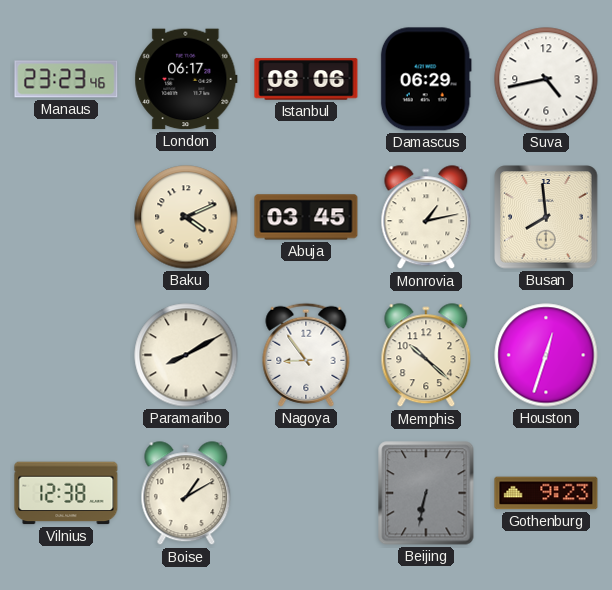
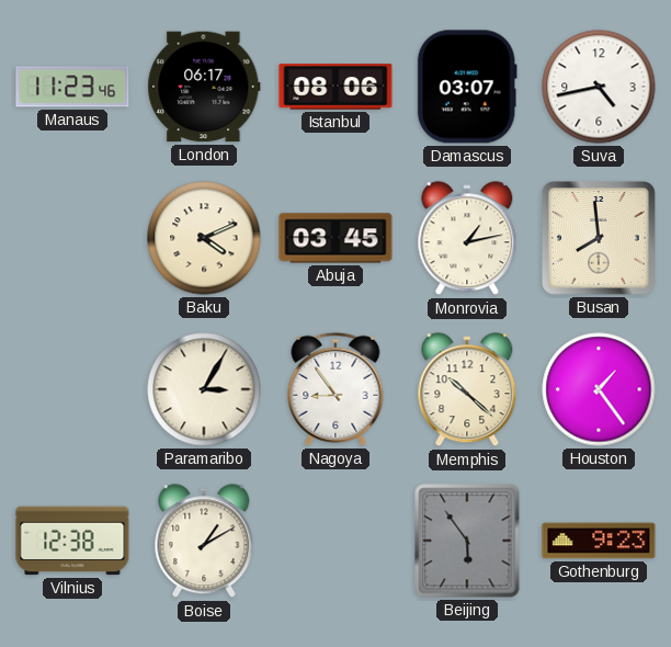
Manaus: 23:23 -> 11:23
Damascus: 06:29 -> 03:07
Paramaribo: 8:10 -> 3:05
Houston: 12:33 -> 1:24
Beijing: 6:32 -> 5:54
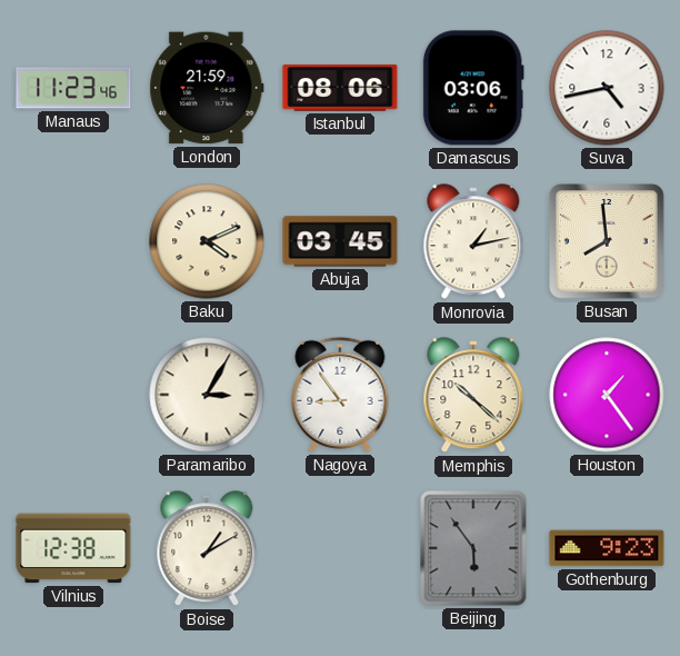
London: 06:17 -> 21:59
Damascus: 03:07 -> 03:06
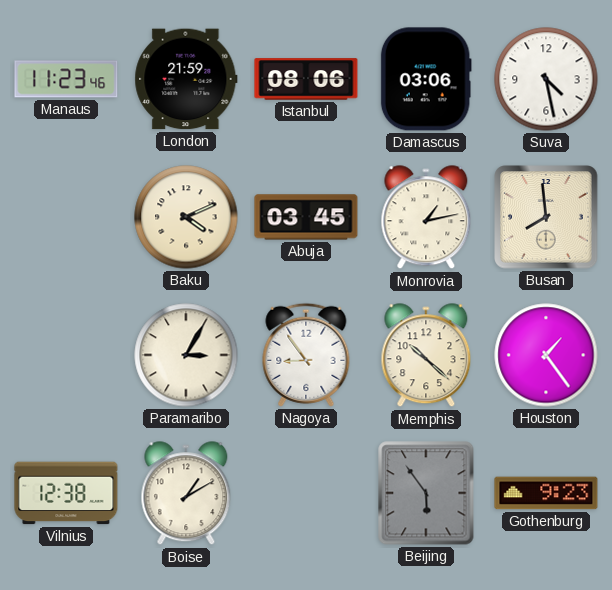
Suva: 4:43 -> 4:28
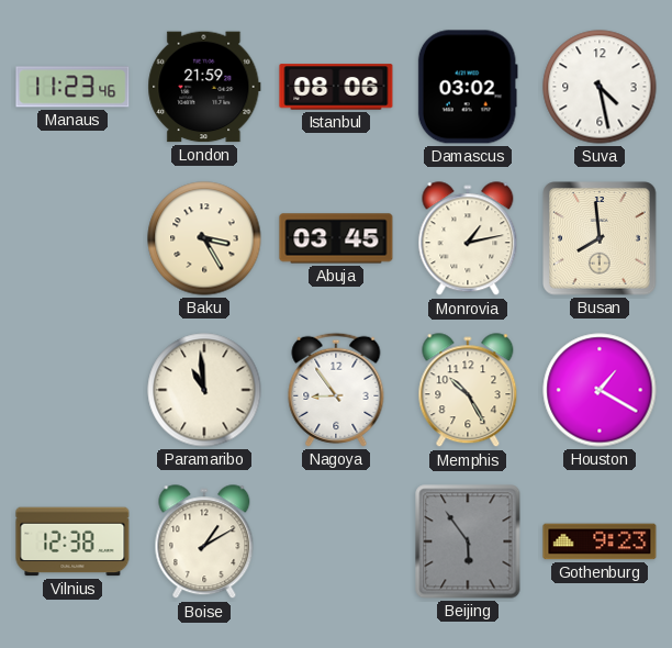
Damascus: 03:06 -> 03:02
Baku: 4:11 -> 3:25
Paramaribo: 3:05 -> 10:59
Memphis: 10:22 -> 10:25
Houston: 1:24 -> 1:20
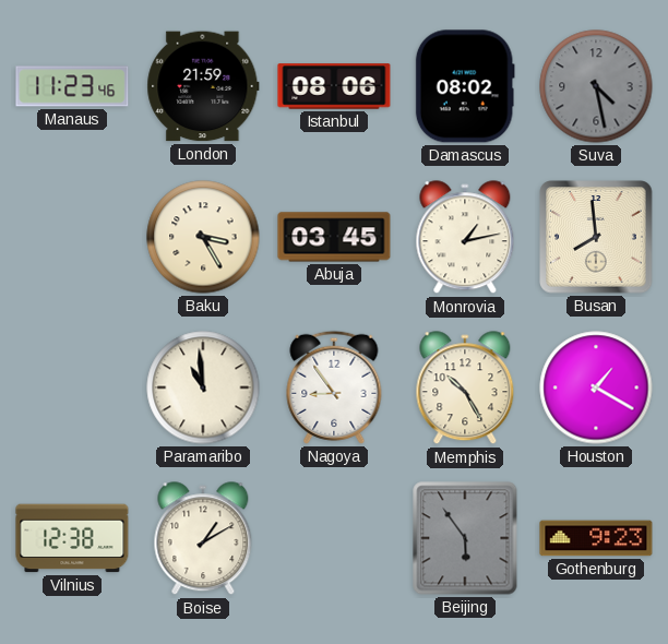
Damascus: 03:02 -> 08:02
Suva dial: white -> grey
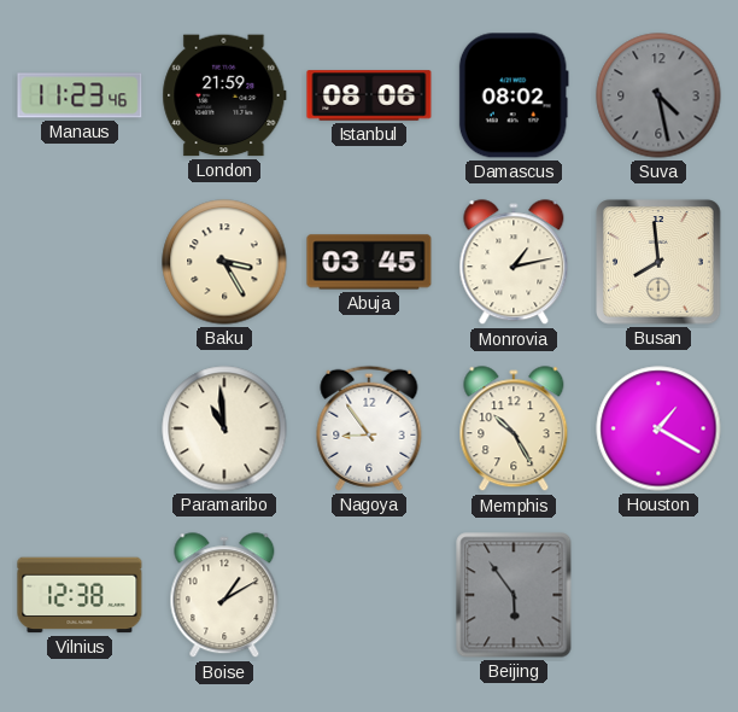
Gothenburg: 9:23 -> none
